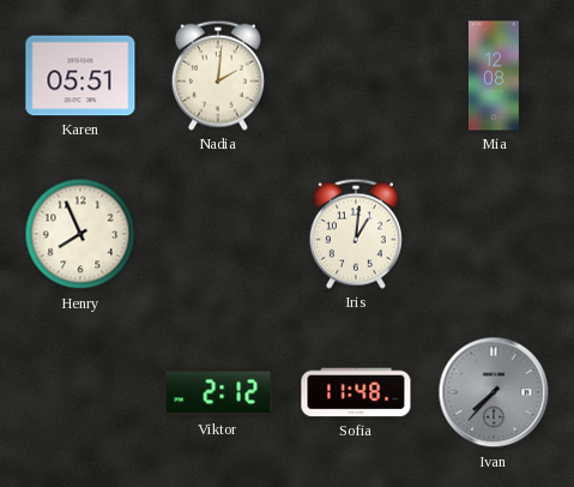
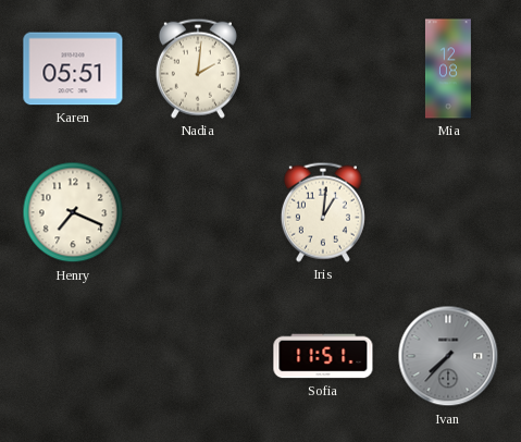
Henry: 7:56 -> 7:19
Viktor: 2:12 -> none
Sofia: 11:48 -> 11:51
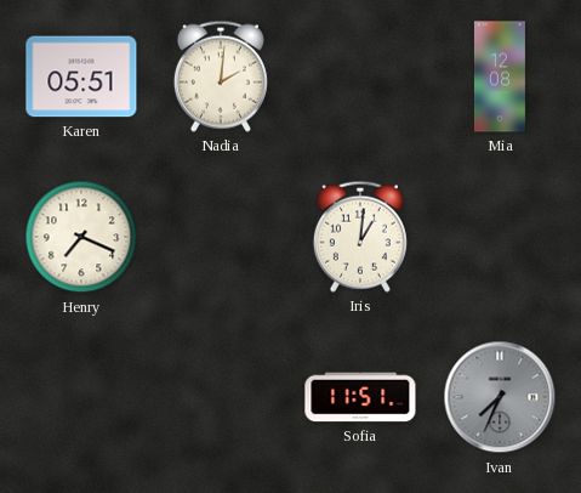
Ivan: 7:37 -> 7:34
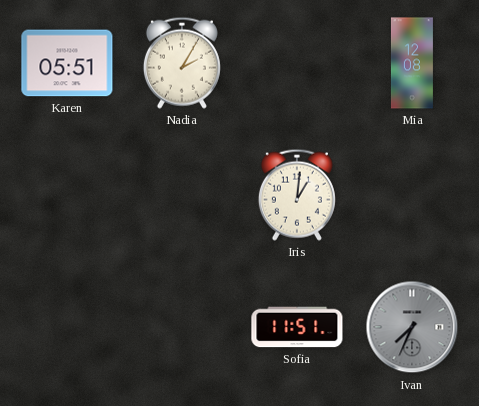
Nadia: 2:01 -> 2:05
Henry: 7:19 -> none
